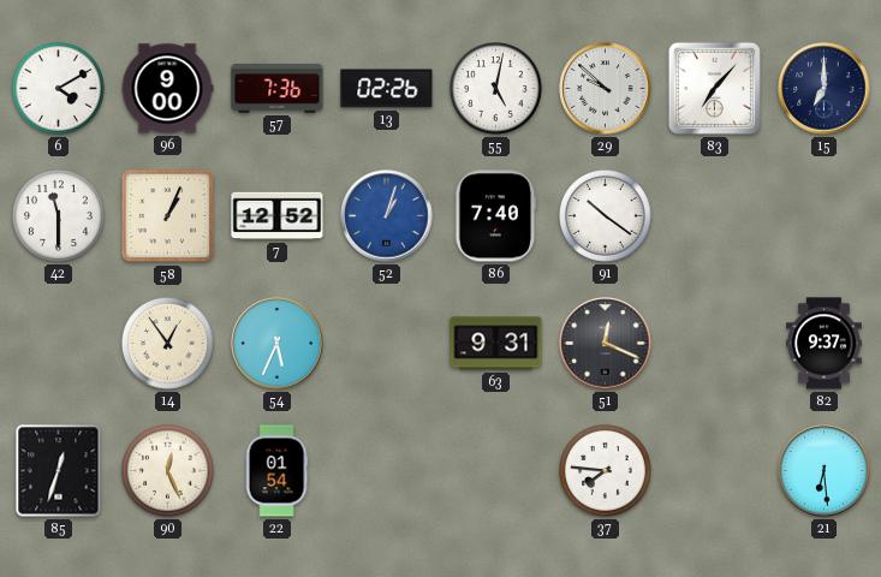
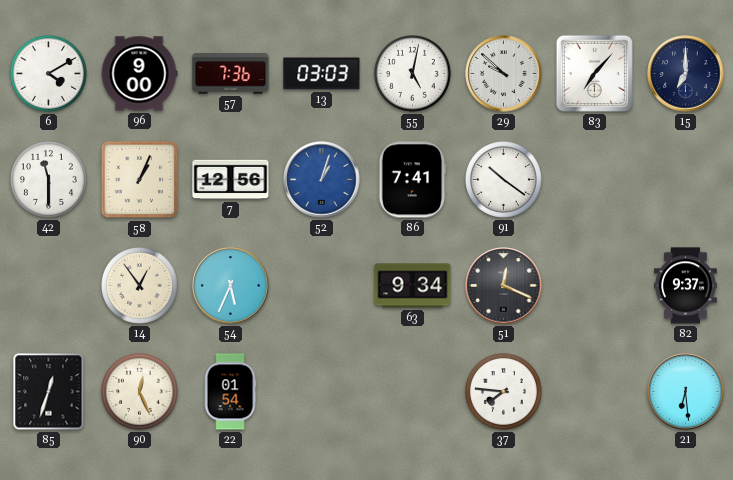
13: 02:26 -> 03:03
7: 12:52 -> 12:56
86: 7:40 -> 7:41
63: 9:31 -> 9:34
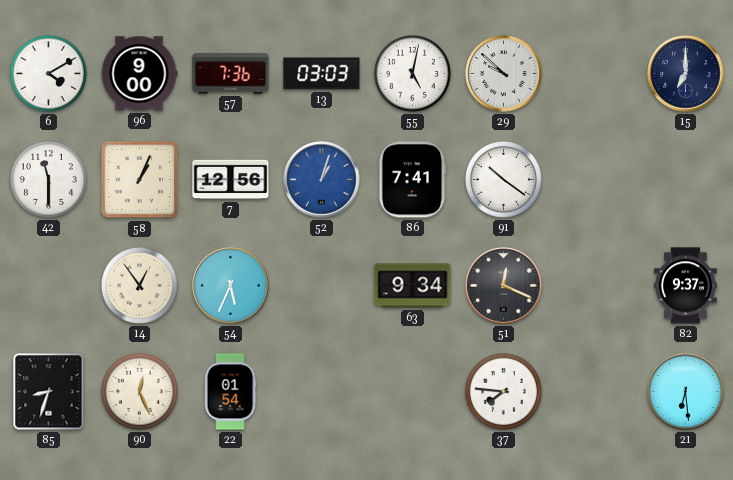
83: 7:07 -> none
85: 12:33 -> 8:33
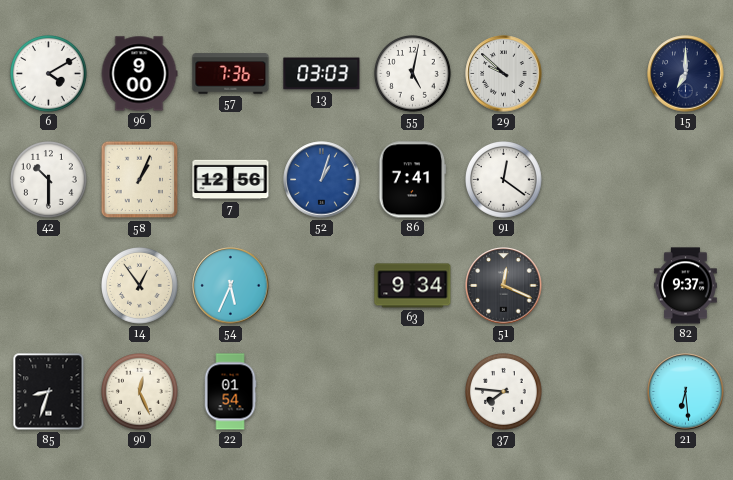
42: 11:30 -> 10:30
91: 10:21 -> 12:21
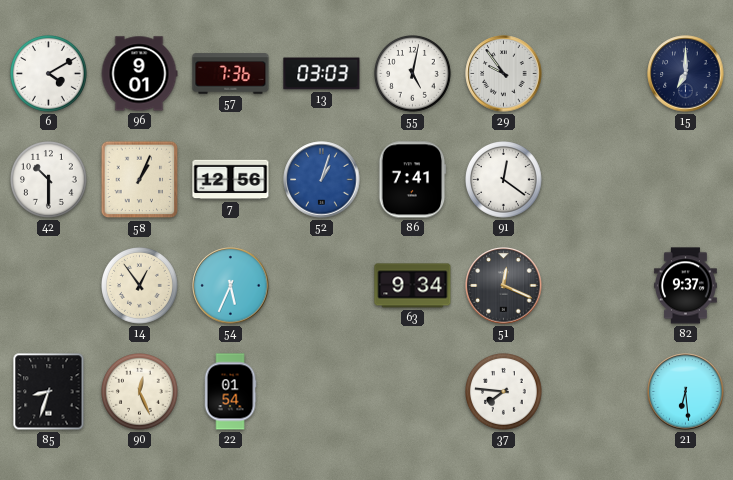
96: 9:00 -> 9:01
29: 9:52 -> 9:54
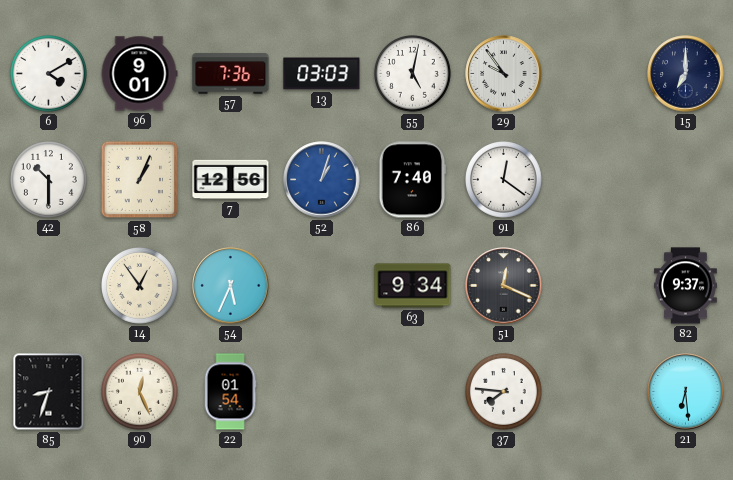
86: 7:41 -> 7:40
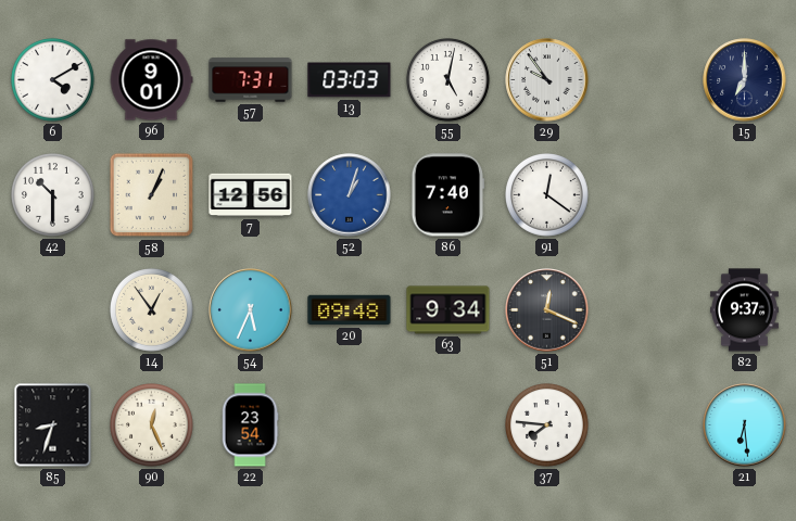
57: 7:36 -> 7:31
20: none -> 09:48
22: 01:54 -> 23:54
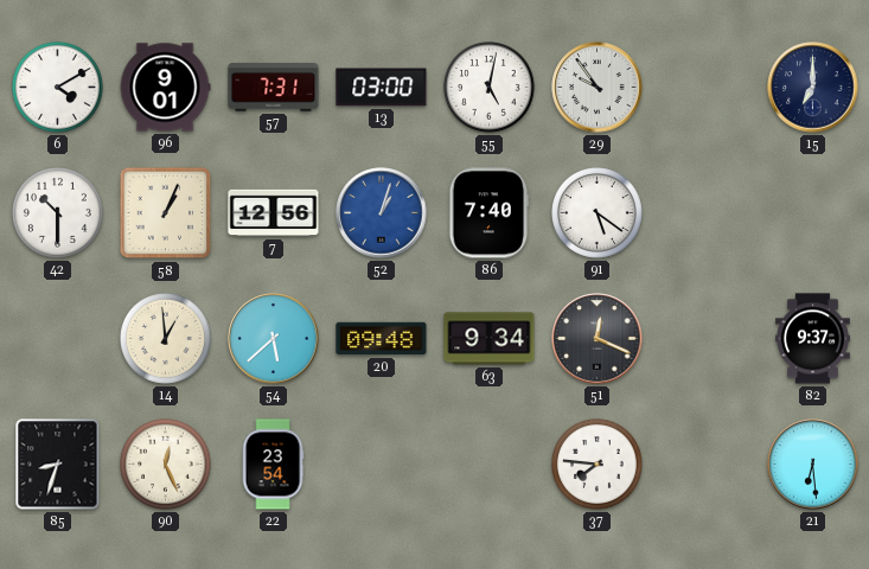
13: 03:03 -> 03:00
91: 12:21 -> 5:21
14: 12:54 -> 12:59
54: 5:34 -> 5:38
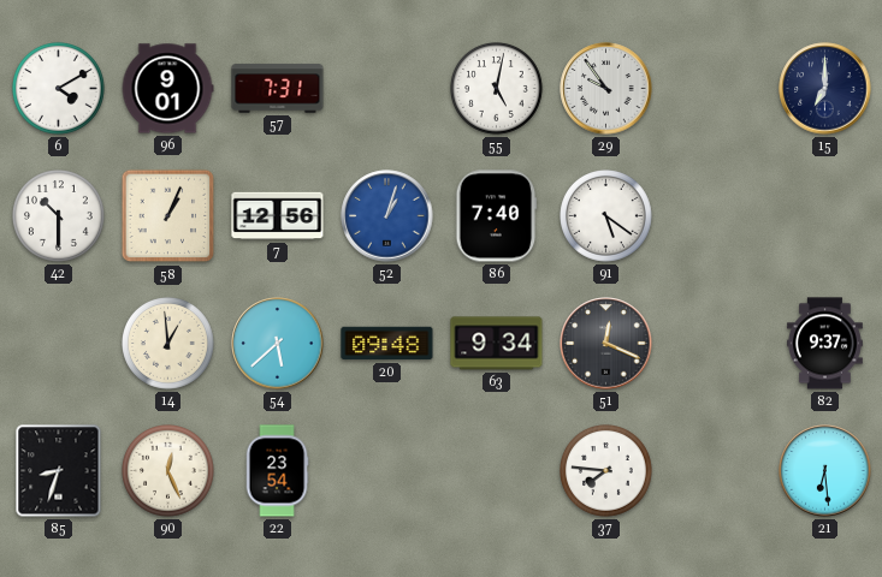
13: 03:00 -> none
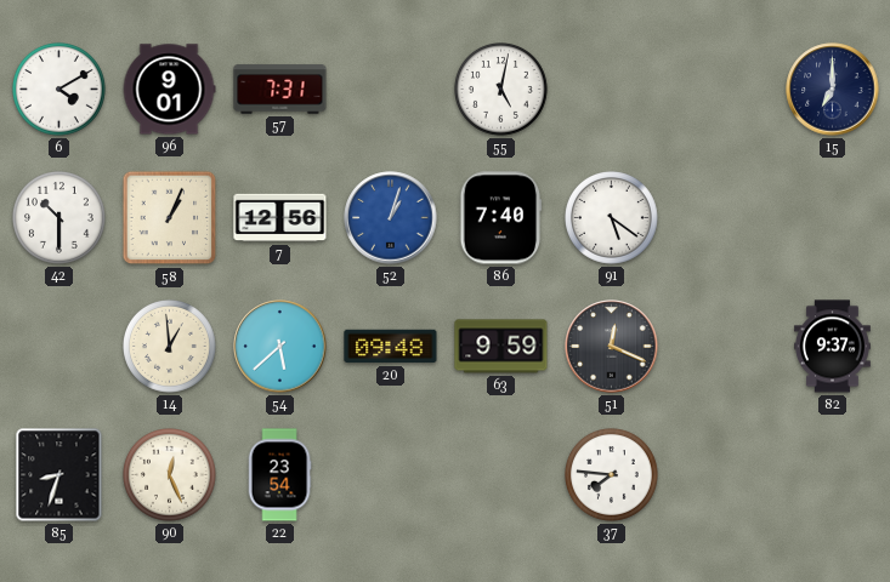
29: 9:54 -> none
63: 9:34 -> 9:59
21: 6:29 -> none
